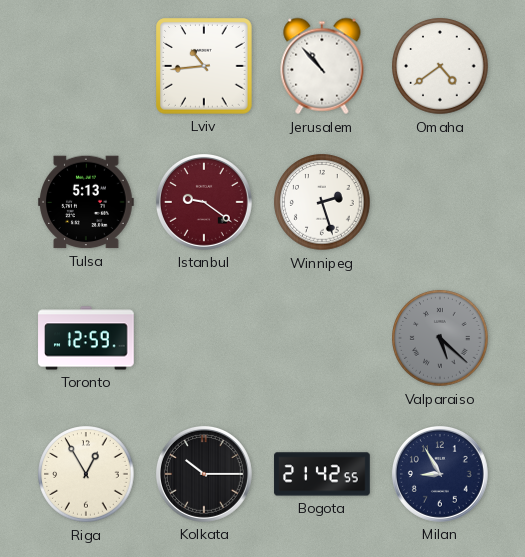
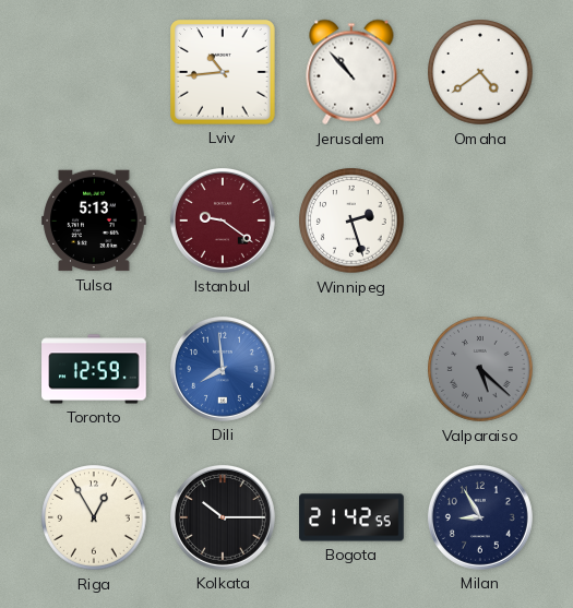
Dili: none -> 7:59
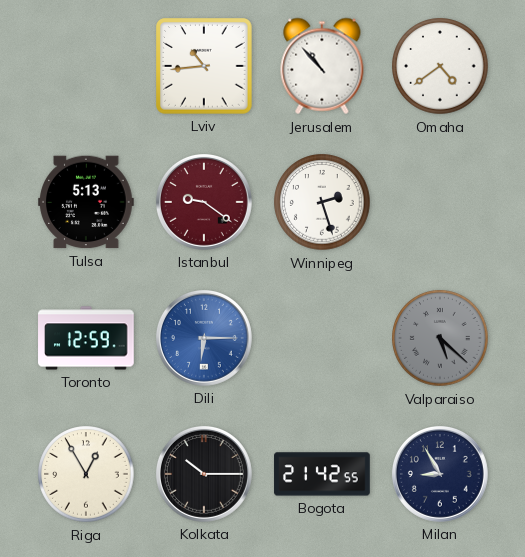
Dili: 7:59 -> 6:15
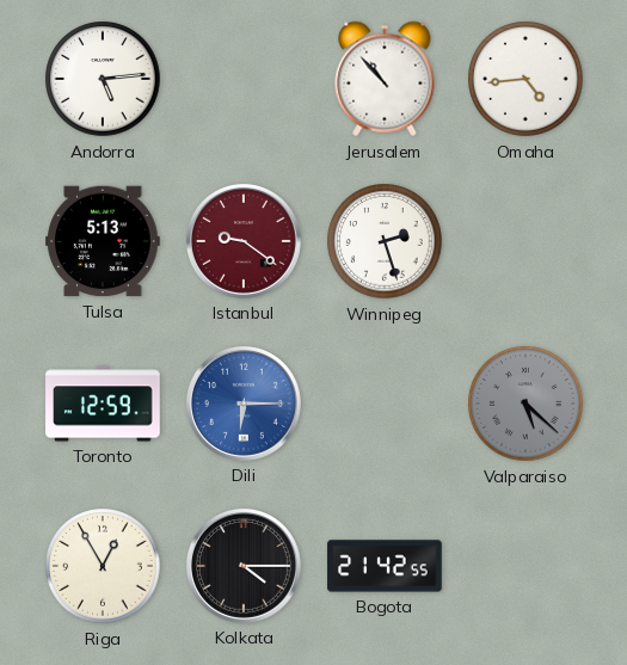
Andorra: none -> 5:14
Lviv: 10:44 -> none
Omaha: 4:39 -> 4:44
Kolkata: 10:15 -> 4:15
Milan: 8:55 -> none
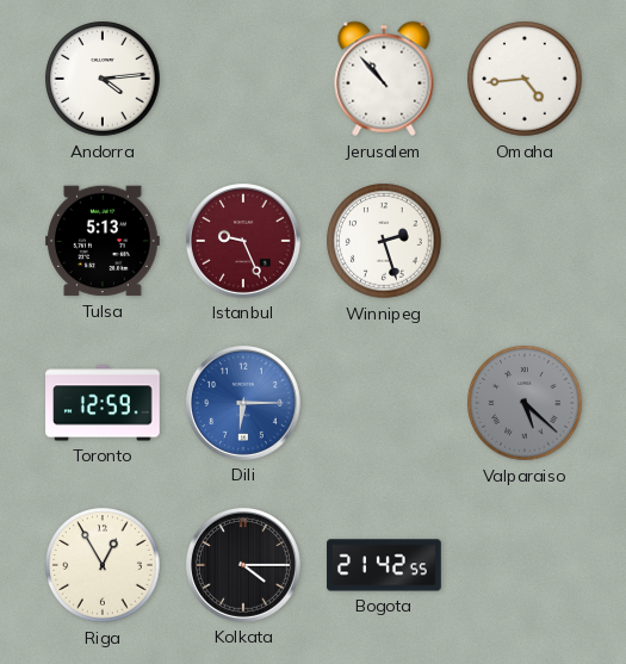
Andorra: 5:14 -> 4:14
Istanbul: 9:21 -> 9:26
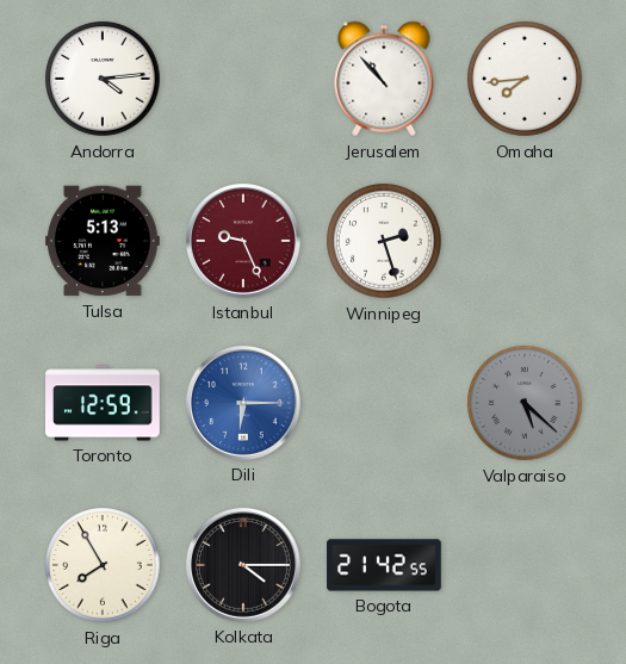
Omaha: 4:44 -> 7:44
Riga: 12:55 -> 7:55
